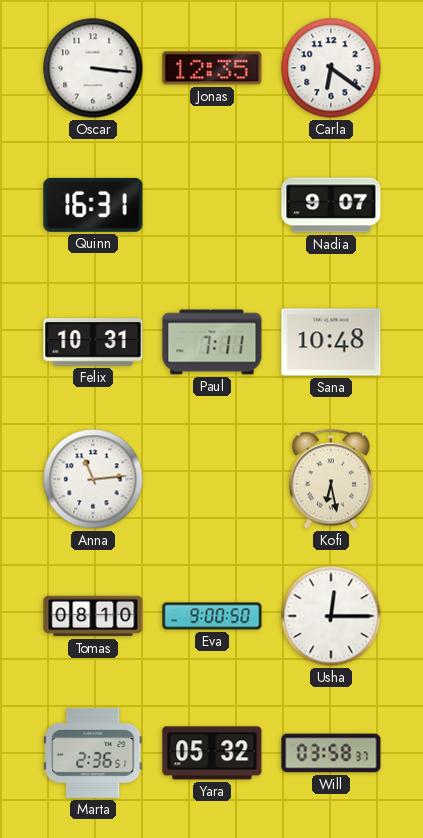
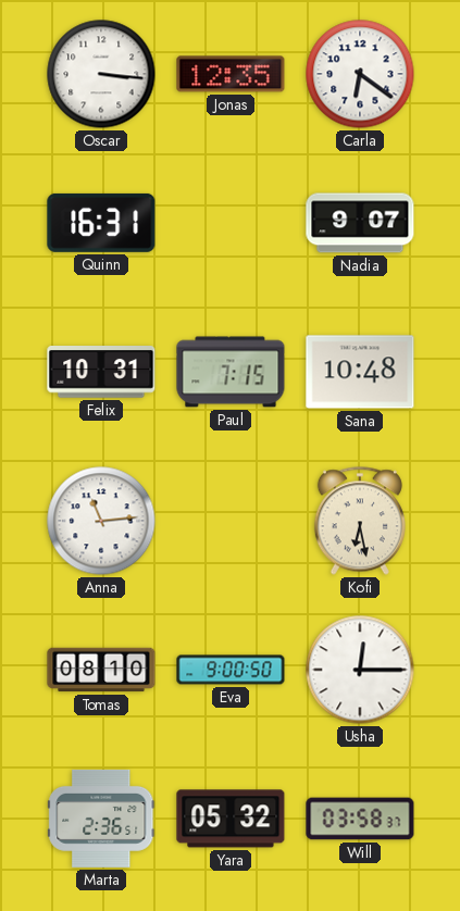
Paul: 7:11 -> 7:15
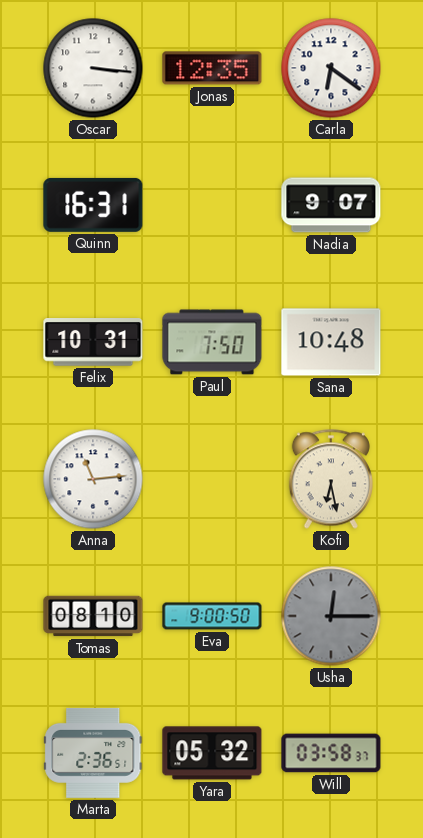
Paul: 7:15 -> 7:50
Usha dial: white -> grey
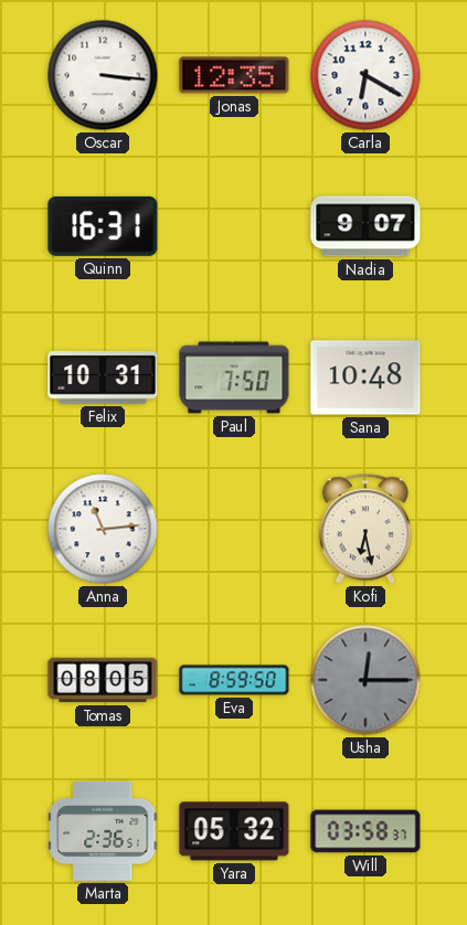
Carla: 6:21 -> 6:20
Tomas: 08:10 -> 08:05
Eva: 9:00 -> 8:59
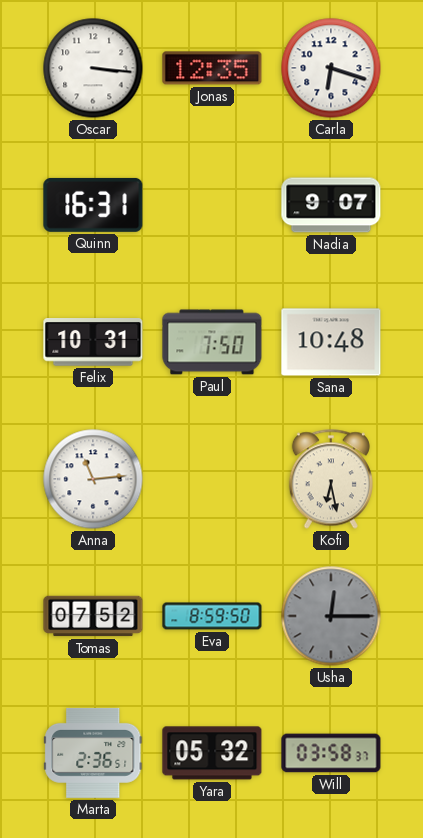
Carla: 6:20 -> 6:18
Tomas: 08:05 -> 07:52
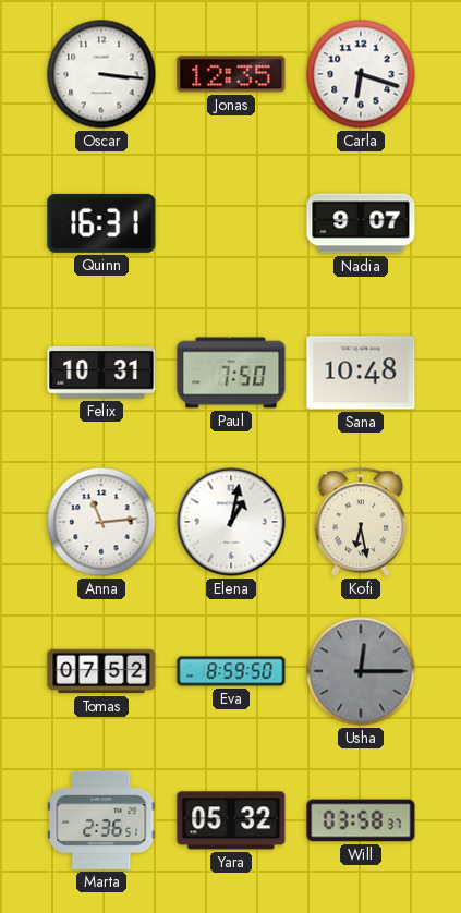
Elena: none -> 1:02
